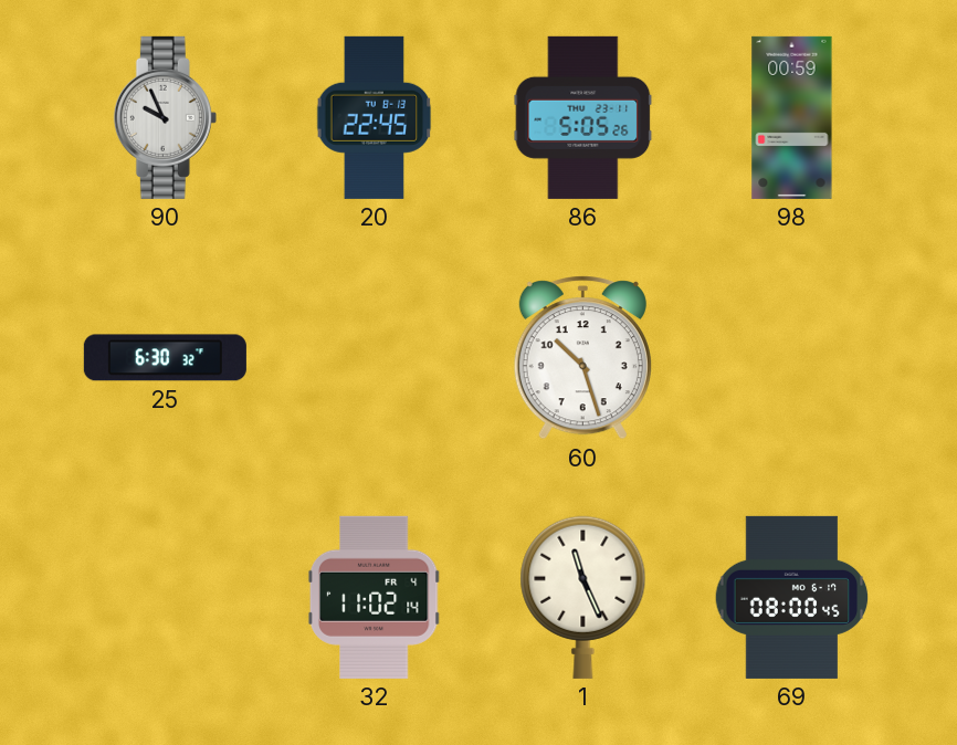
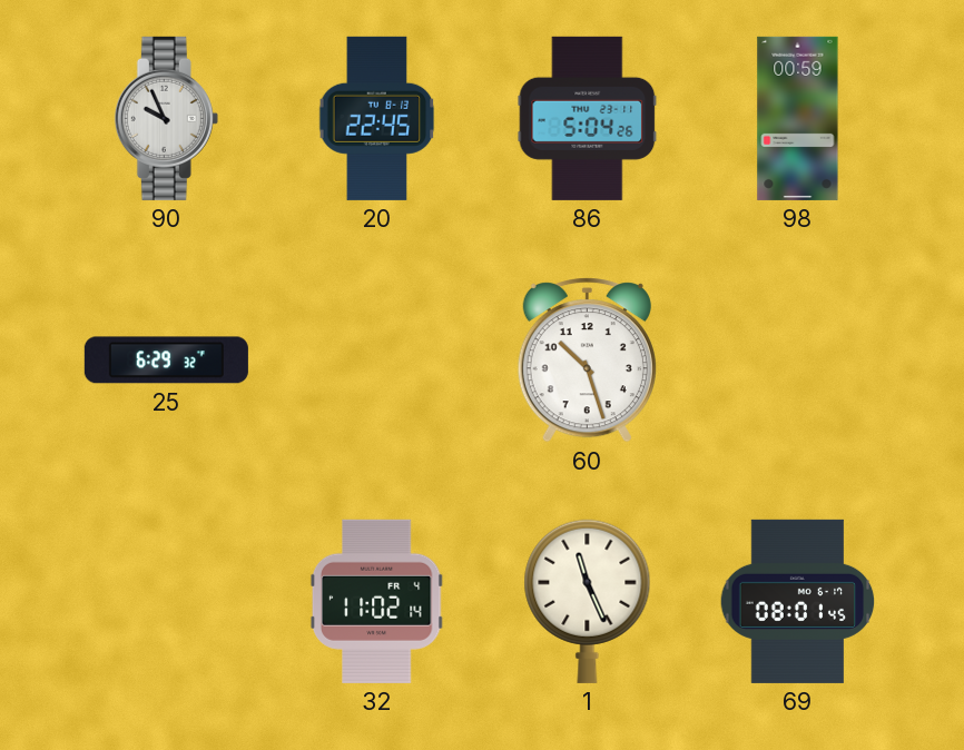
86: 5:05 -> 5:04
25: 6:30 -> 6:29
69: 08:00 -> 08:01
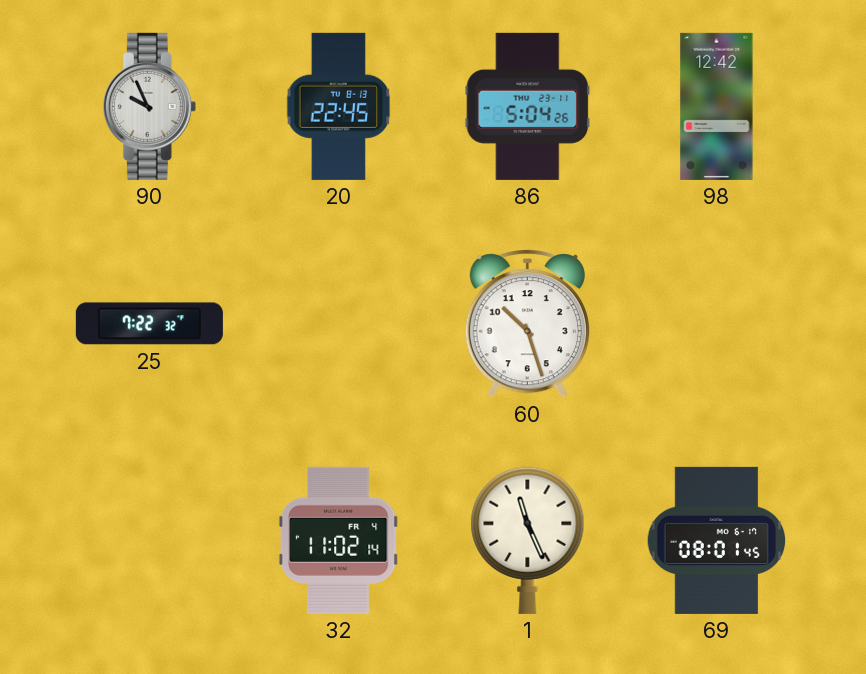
98: 00:59 -> 12:42
25: 6:29 -> 7:22
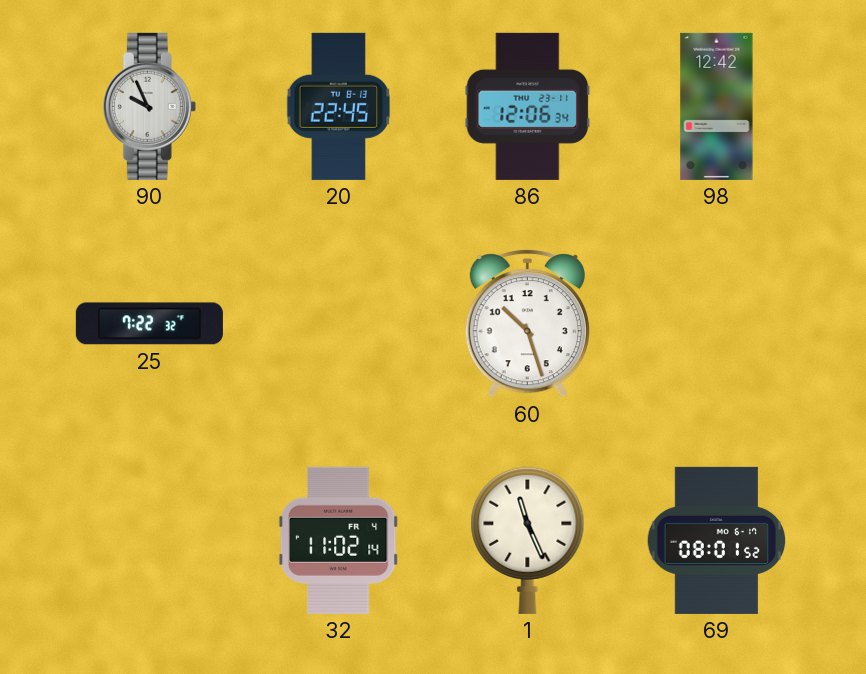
86: 5:04 -> 12:06
69: 08:01:45 -> 08:01:52
